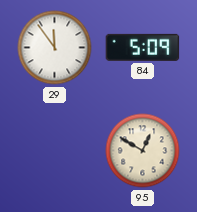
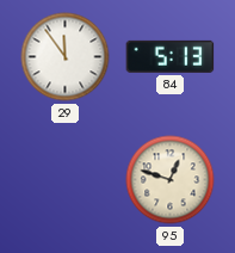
84: 5:09 -> 5:13
95: 12:50 -> 12:48
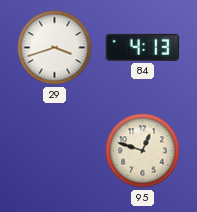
29: 11:54 -> 3:42
84: 5:13 -> 4:13
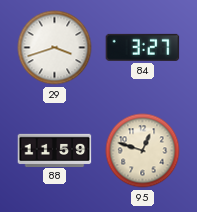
84: 4:13 -> 3:27
88: none -> 11:59
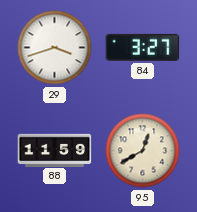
95: 12:48 -> 12:40
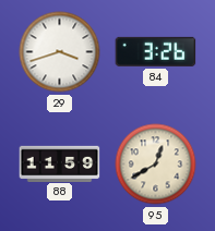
84: 3:27 -> 3:26
